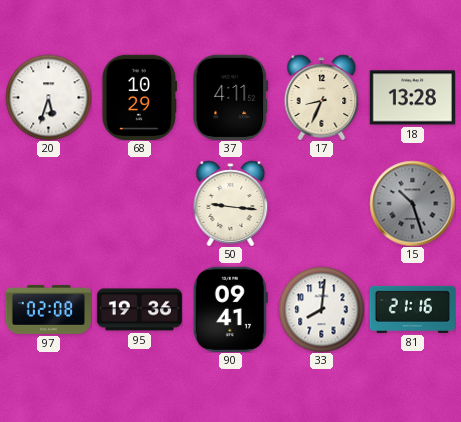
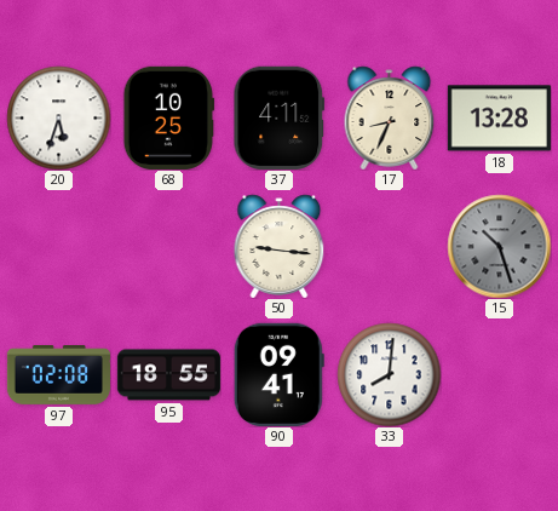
68: 10:29 -> 10:25
95: 19:36 -> 18:55
81: 21:16 -> none
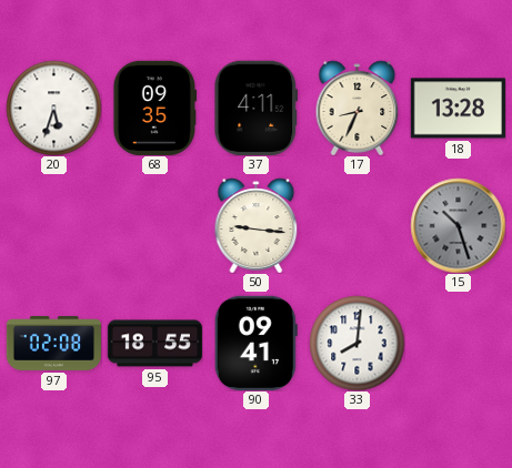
68: 10:25 -> 09:35
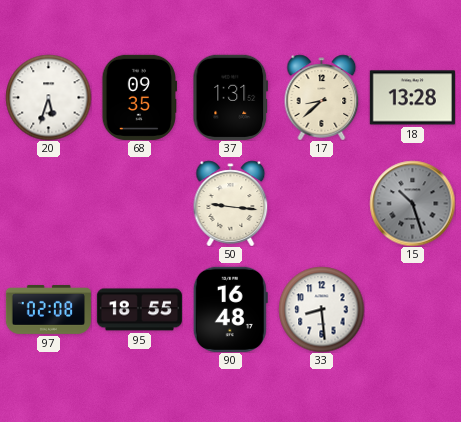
37: 4:11 -> 1:31
17: 8:34 -> 8:38
90: 09:41 -> 16:48
33: 8:01 -> 8:29
